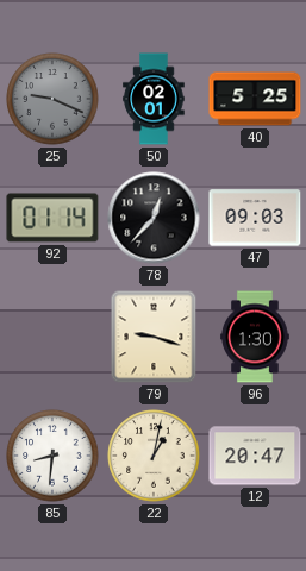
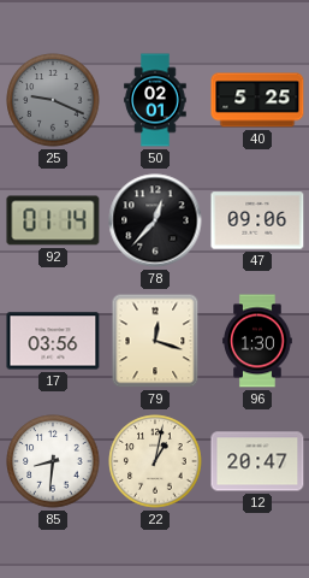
47: 09:03 -> 09:06
17: none -> 03:56
79: 9:18 -> 12:18
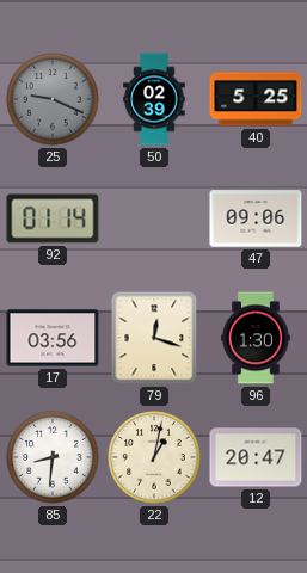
50: 02:01 -> 02:39
78: 12:37 -> none
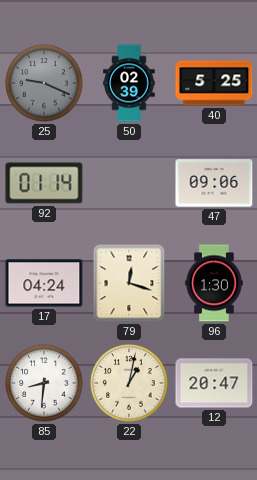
17: 03:56 -> 04:24
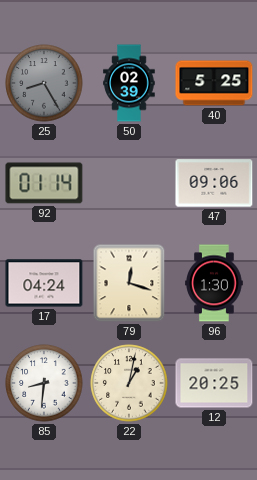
25: 9:19 -> 8:25
12: 20:47 -> 20:25
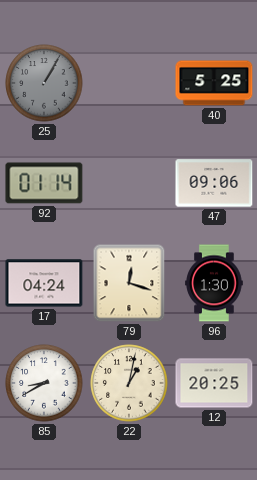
25: 8:25 -> 1:05
50: 02:39 -> none
85: 8:31 -> 8:40
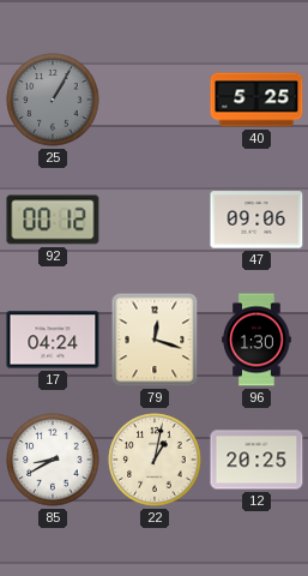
92: 01:14 -> 00:12
